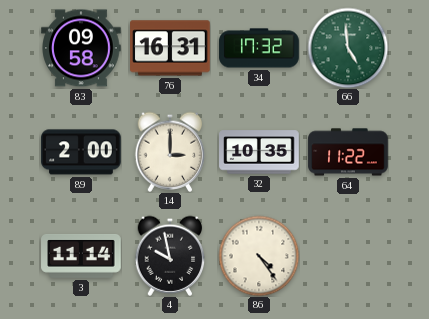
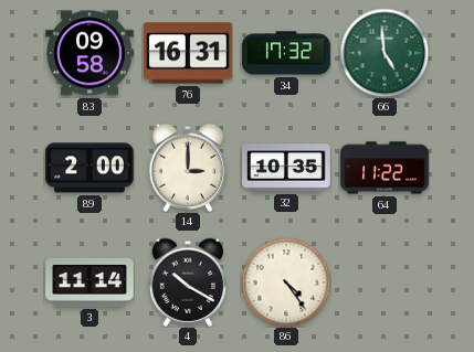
4: 9:58 -> 10:20
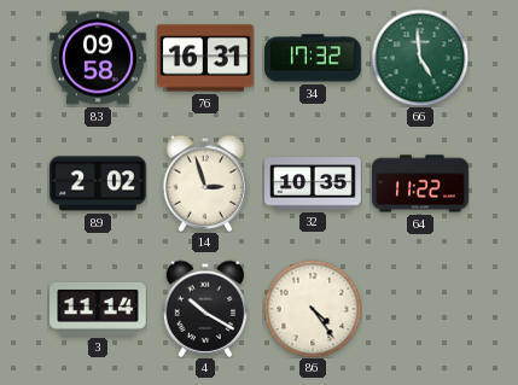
89: 2:00 -> 2:02
14: 3:00 -> 2:57
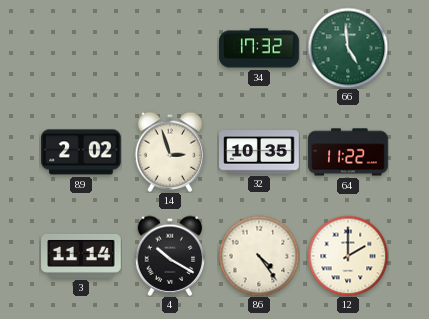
83: 09:58 -> none
76: 16:31 -> none
12: none -> 2:00
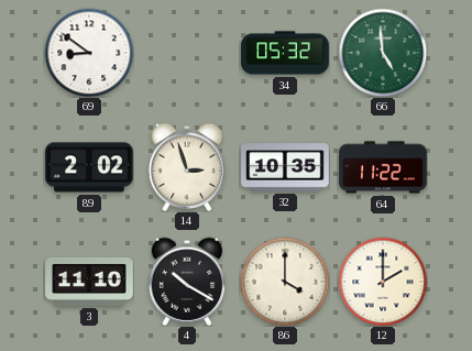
69: none -> 8:51
34: 17:32 -> 05:32
3: 11:14 -> 11:10
86: 4:24 -> 4:00
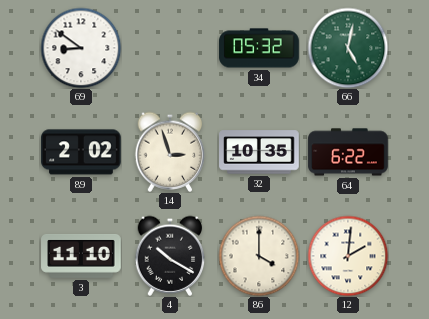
66: 4:59 -> 5:02
64: 11:22 -> 6:22
12: 2:00 -> 2:01
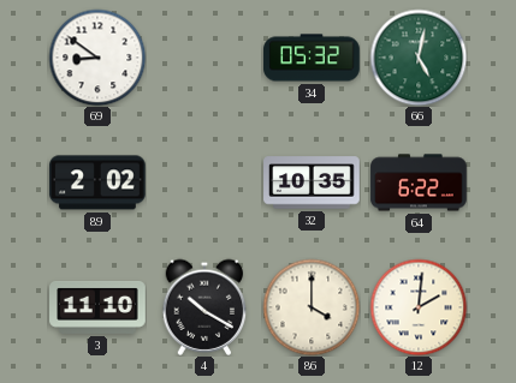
14: 2:57 -> none
